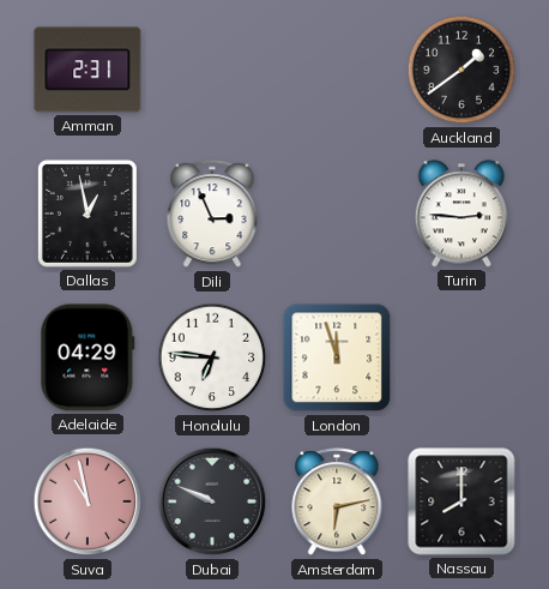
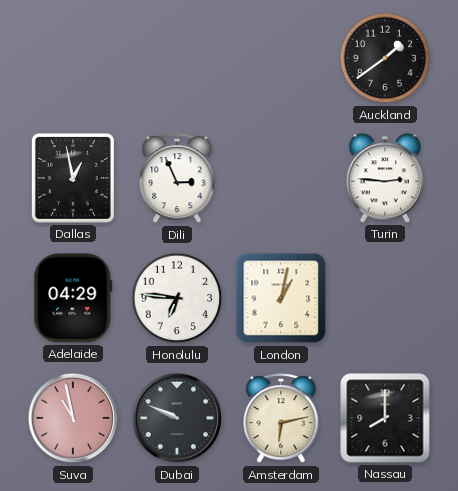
Amman: 2:31 -> none
London: 11:57 -> 1:02
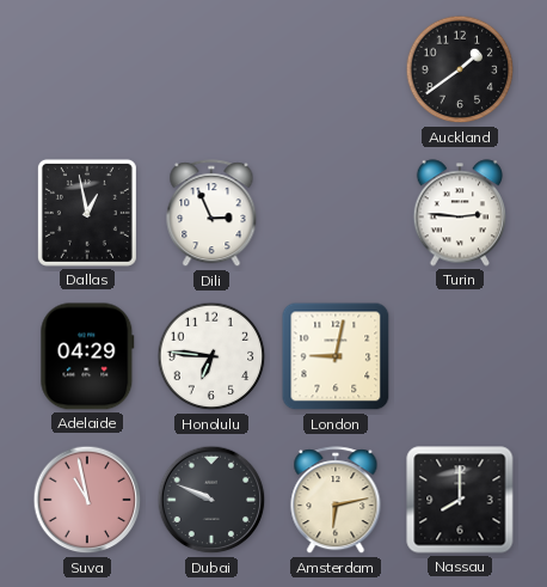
London: 1:02 -> 9:02
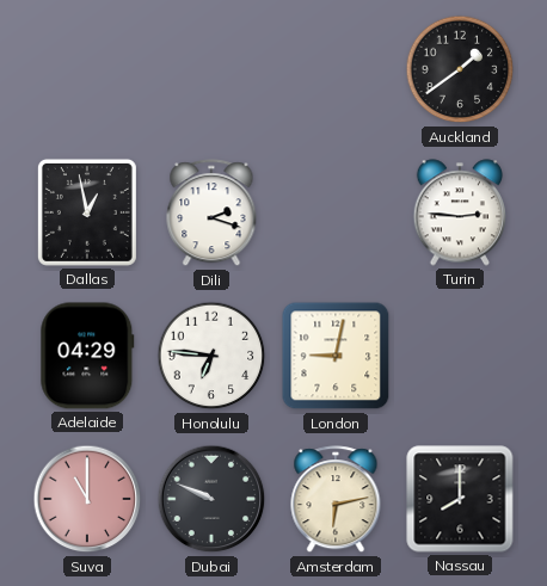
Dili: 2:56 -> 2:18
Suva: 10:58 -> 11:00
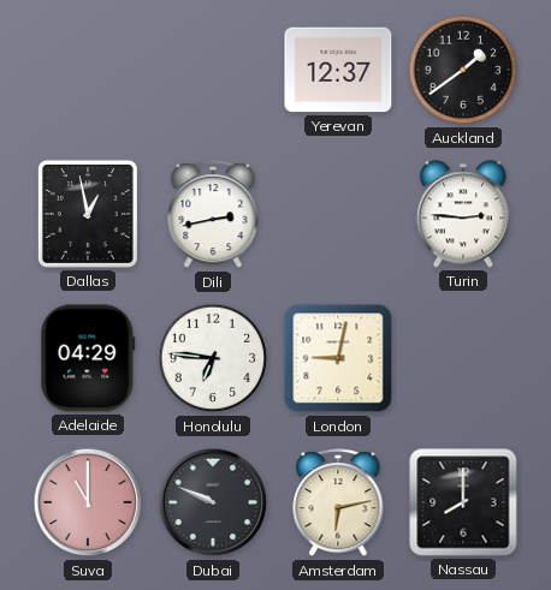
Yerevan: none -> 12:37
Dili: 2:18 -> 2:43
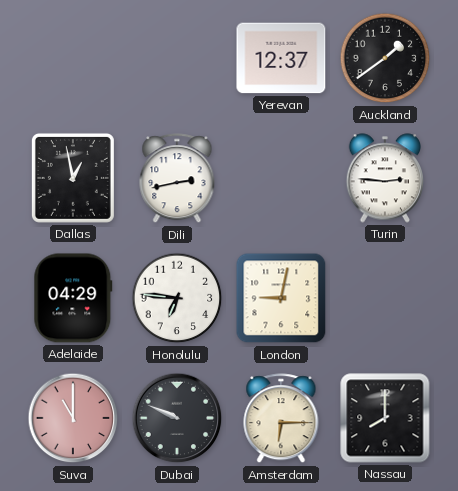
Amsterdam: 6:13 -> 6:15
